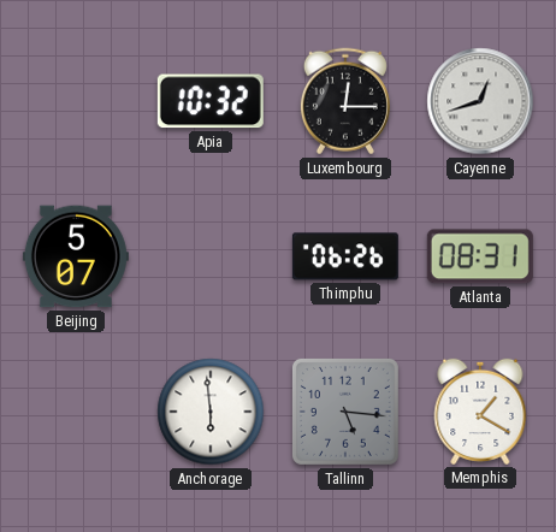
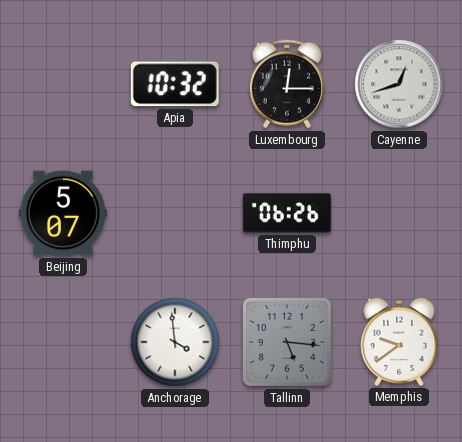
Atlanta: 08:31 -> none
Anchorage: 5:59 -> 3:59
Memphis: 1:20 -> 9:39
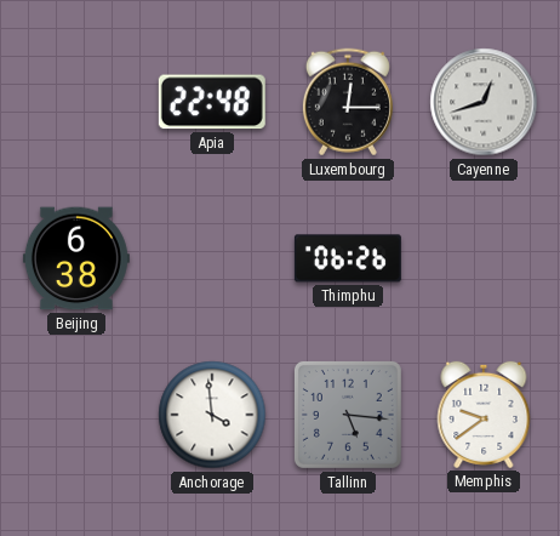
Apia: 10:32 -> 22:48
Beijing: 5:07 -> 6:38
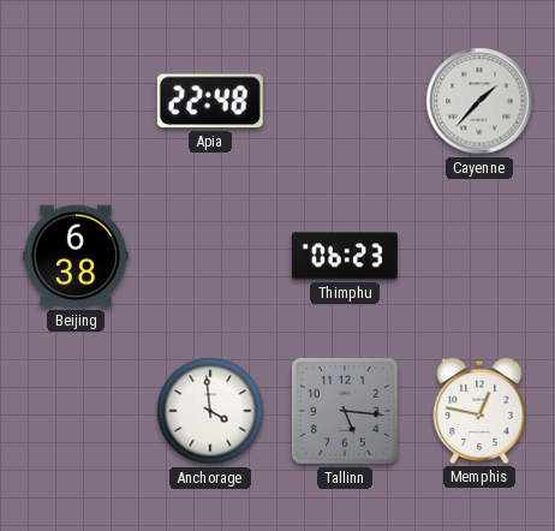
Luxembourg: 12:15 -> none
Cayenne: 12:42 -> 1:37
Thimphu: 06:26 -> 06:23
Memphis: 9:39 -> 12:47
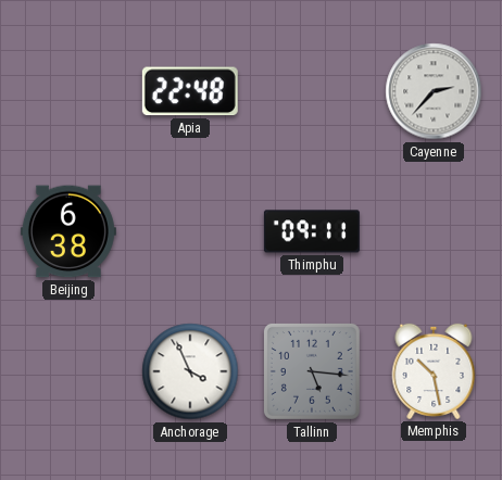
Cayenne: 1:37 -> 2:37
Thimphu: 06:23 -> 09:11
Anchorage: 3:59 -> 3:56
Memphis: 12:47 -> 10:28
